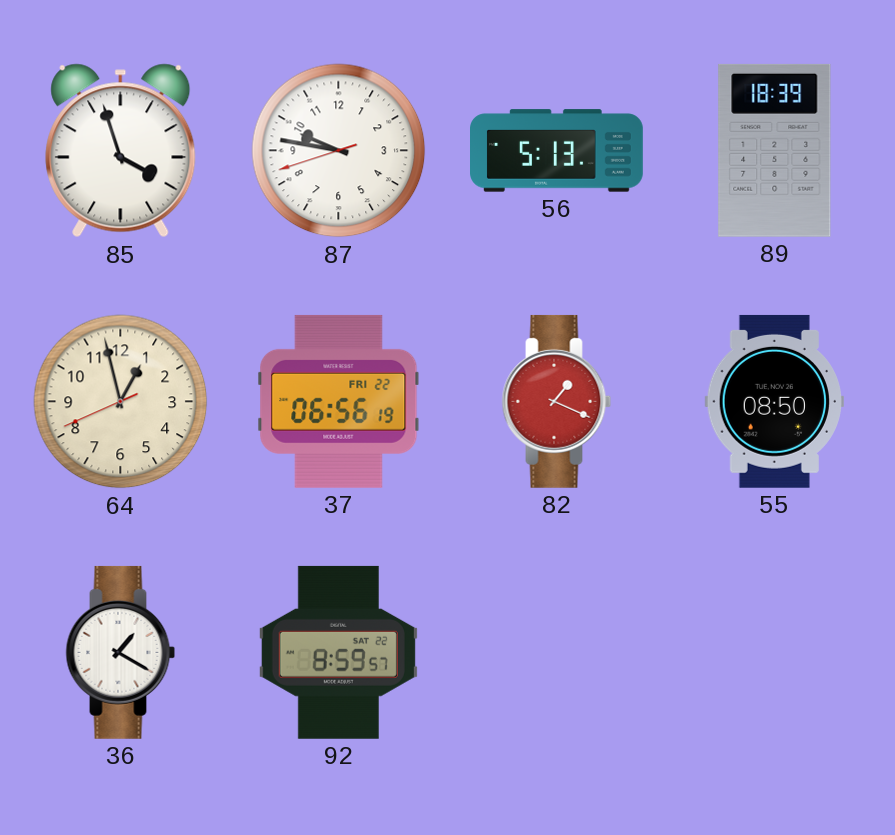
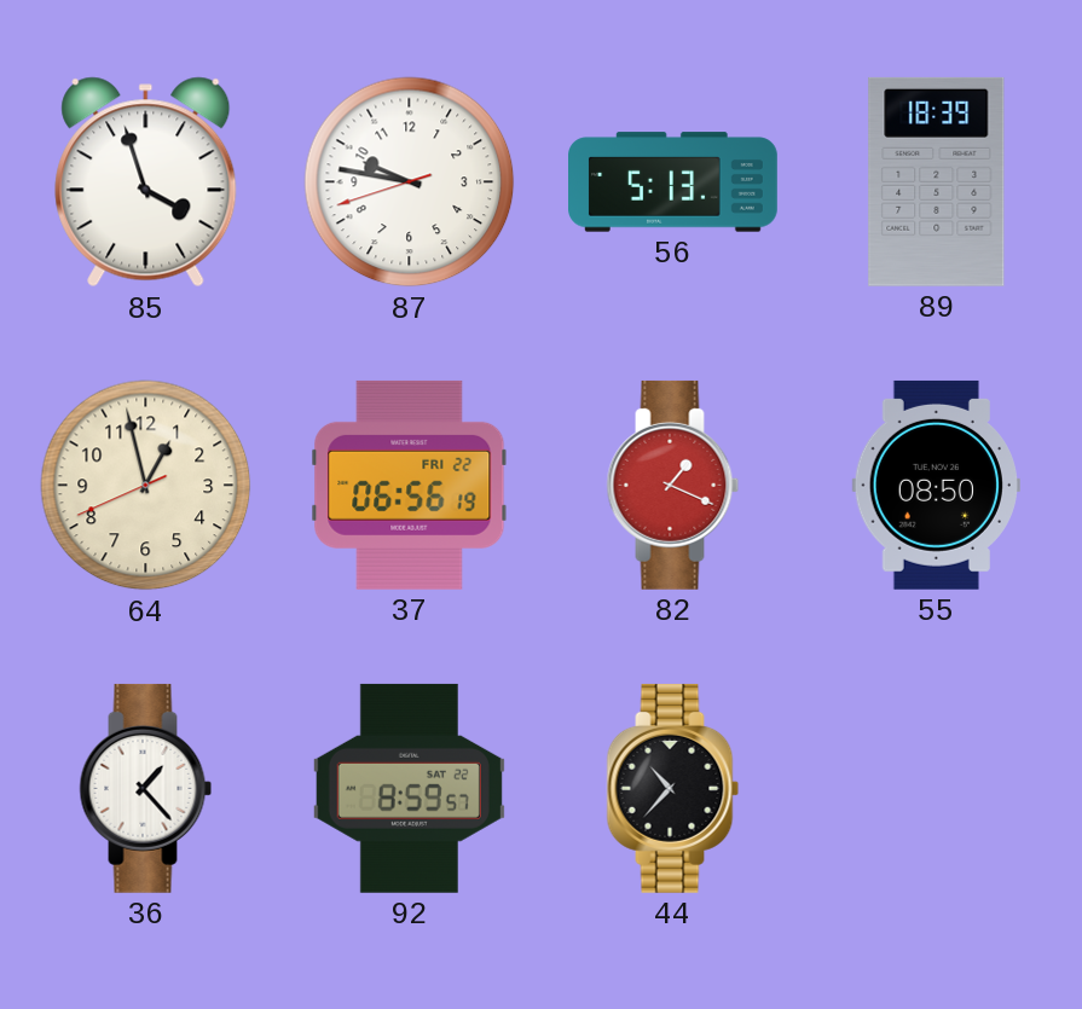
36: 1:20 -> 1:23
44: none -> 10:37
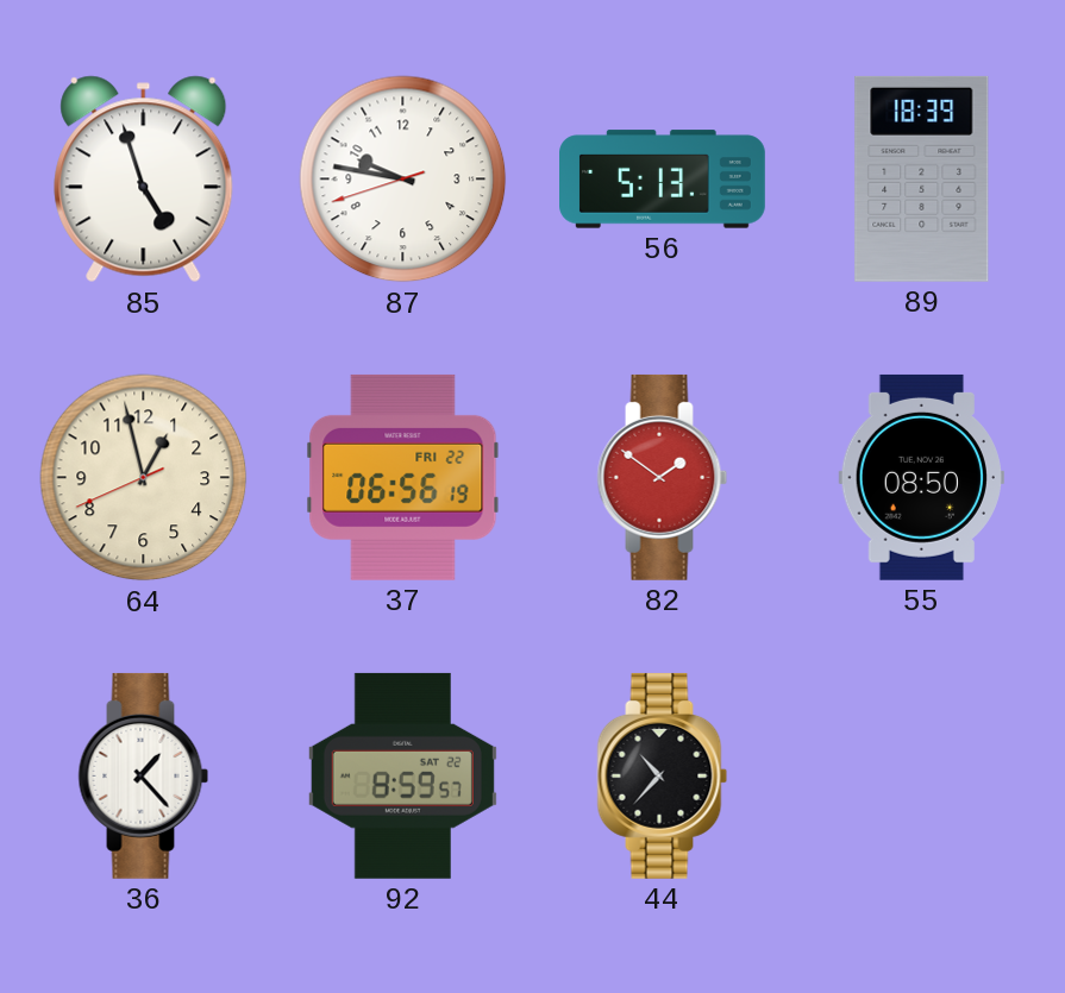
85: 3:57 -> 4:57
82: 1:19 -> 1:51
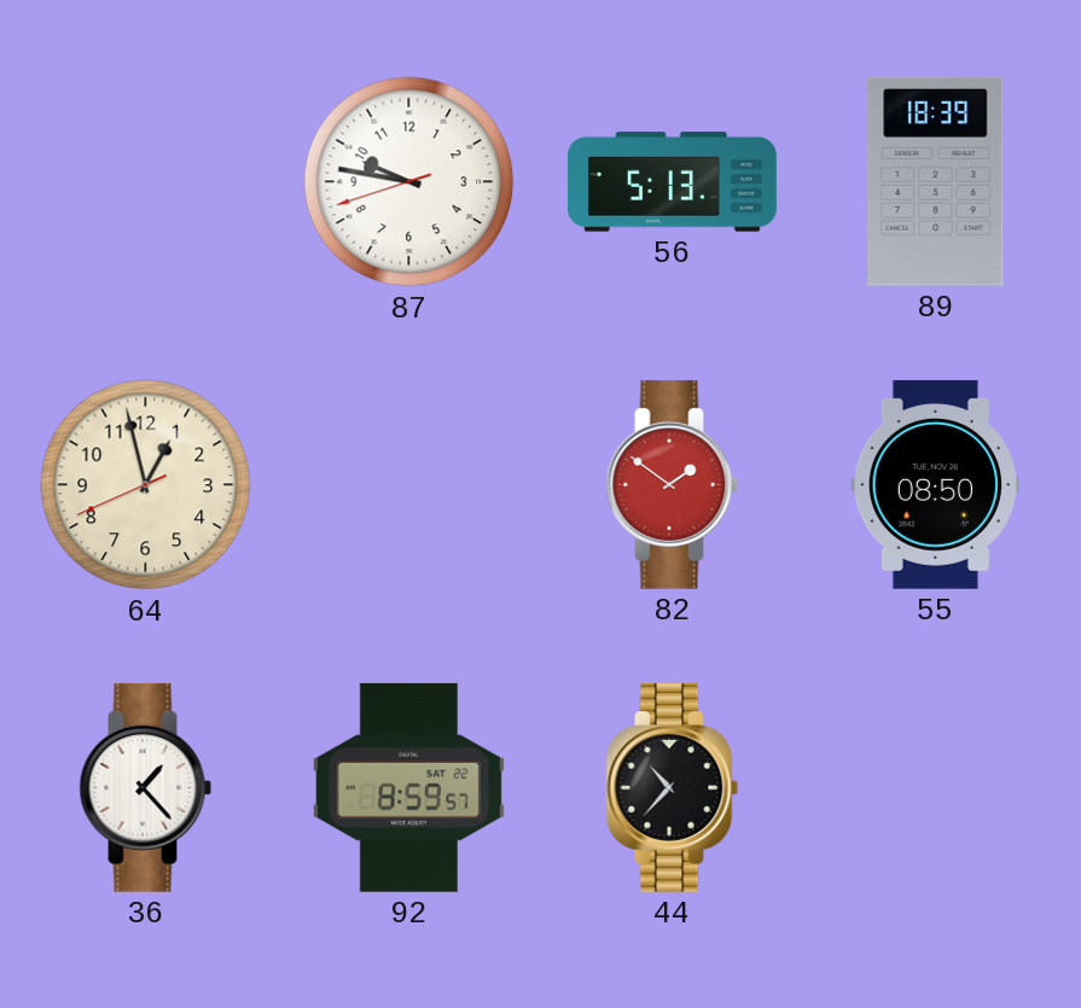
85: 4:57 -> none
37: 06:56 -> none
